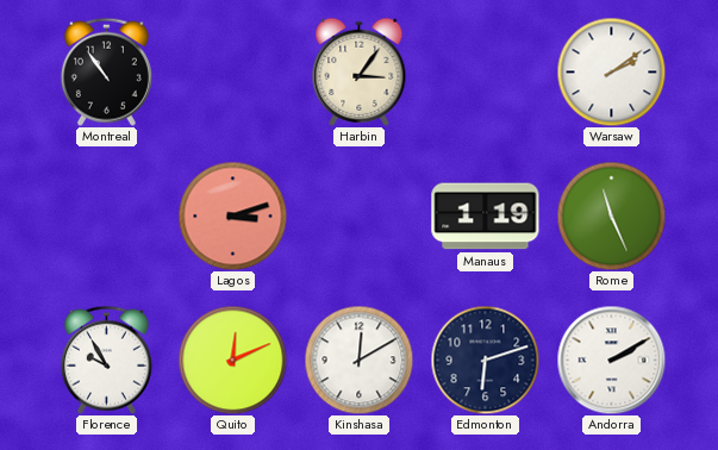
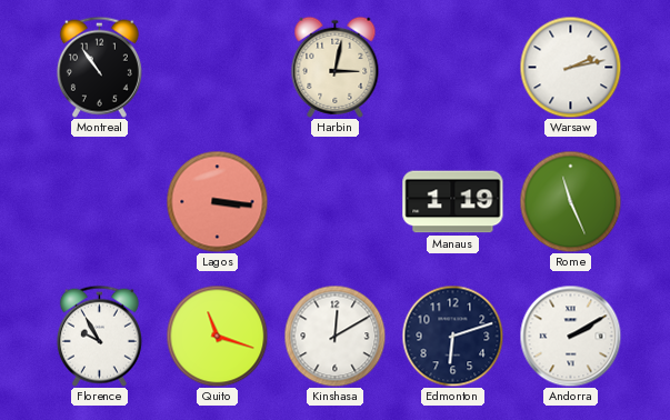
Harbin: 3:06 -> 3:02
Warsaw: 2:09 -> 2:13
Lagos: 3:12 -> 3:16
Quito: 12:11 -> 11:18
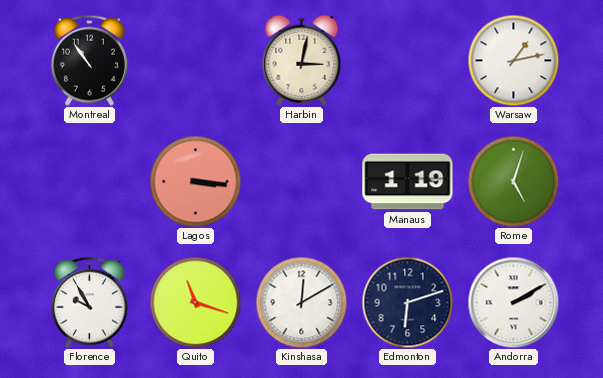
Warsaw: 2:13 -> 1:13
Rome: 11:26 -> 5:03
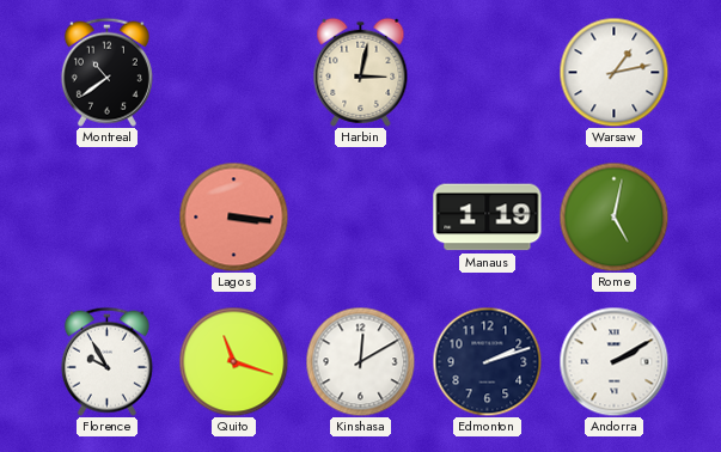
Montreal: 10:54 -> 10:39
Rome: 5:03 -> 5:02
Edmonton: 6:12 -> 2:12
